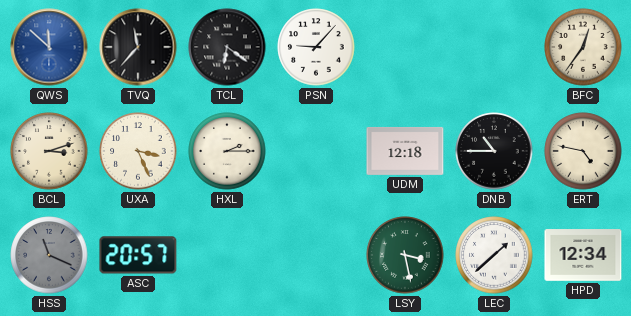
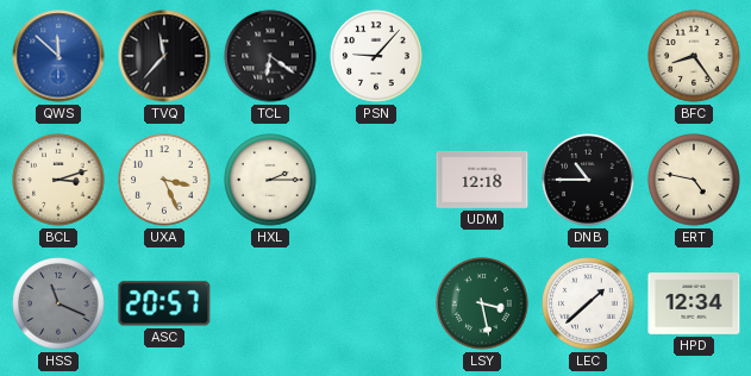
BFC: 12:36 -> 8:24
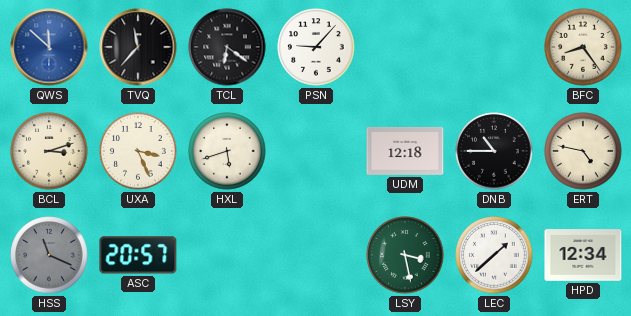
HXL: 2:15 -> 5:42
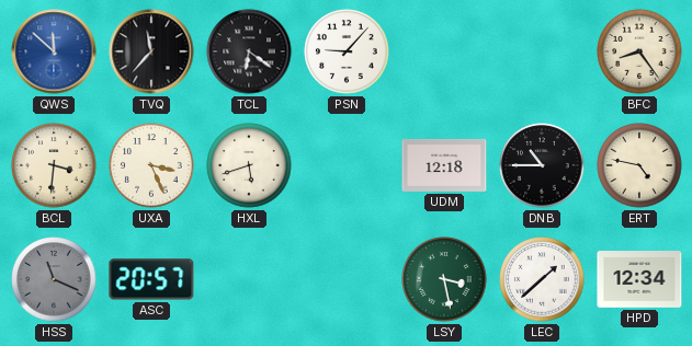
BCL: 3:12 -> 3:31
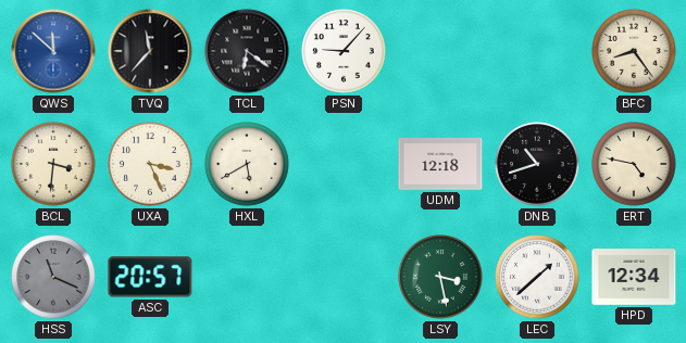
HXL: 5:42 -> 5:40
DNB: 10:45 -> 10:42
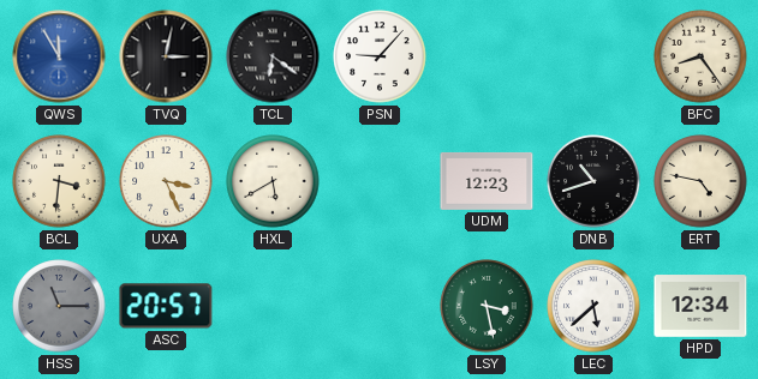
QWS: 11:52 -> 11:55
TVQ: 11:37 -> 3:02
UDM: 12:18 -> 12:23
HSS: 11:19 -> 11:15
LEC: 1:38 -> 5:38
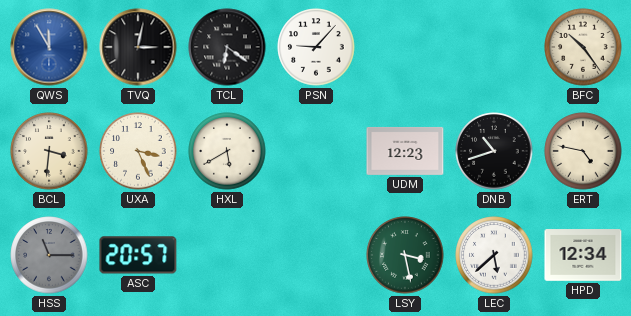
BFC: 8:24 -> 10:24
